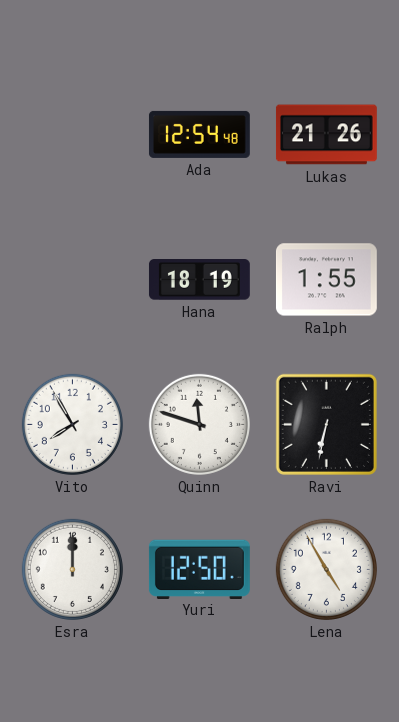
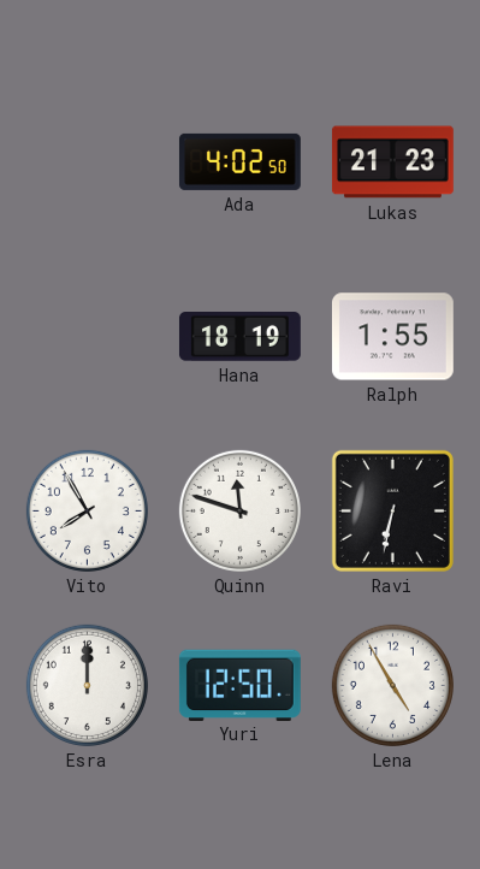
Ada: 12:54 -> 4:02
Lukas: 21:26 -> 21:23
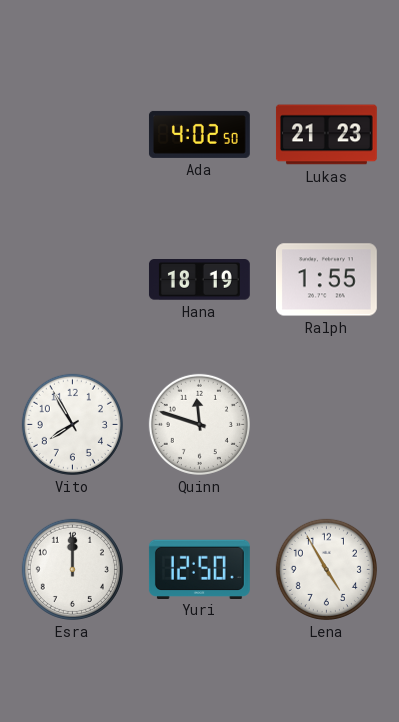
Ravi: 6:32 -> none
